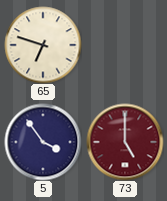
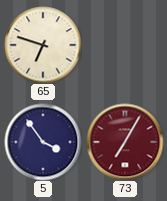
73: 5:00 -> 7:05
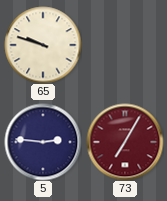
65: 6:48 -> 9:48
5: 3:54 -> 2:46
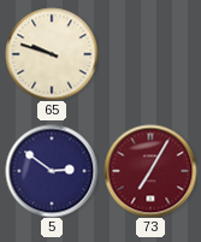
5: 2:46 -> 2:51
